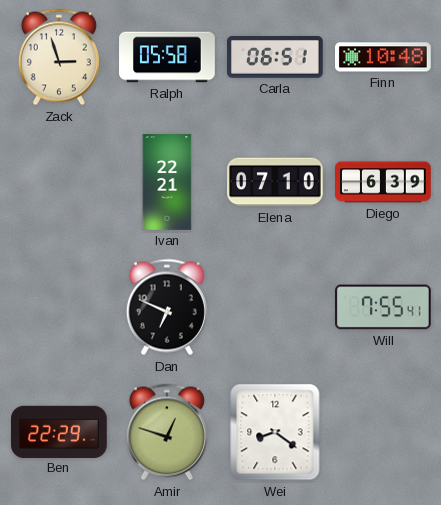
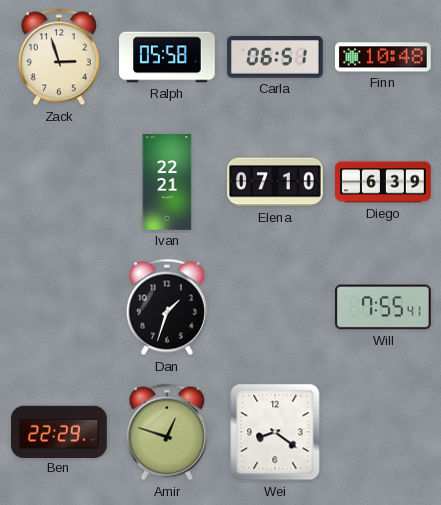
Dan: 6:49 -> 1:33
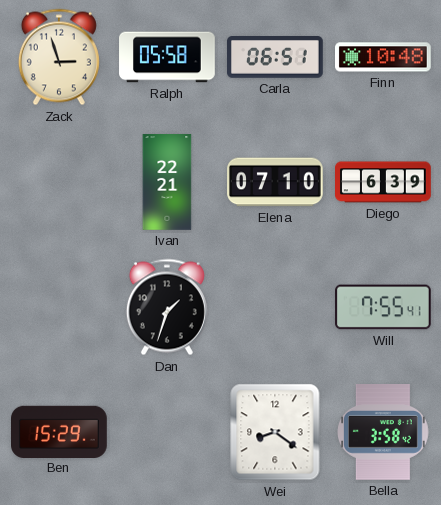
Ben: 22:29 -> 15:29
Amir: 12:48 -> none
Bella: none -> 3:58
